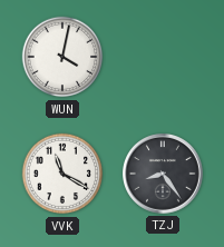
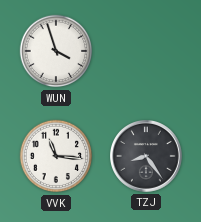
WUN: 4:02 -> 3:57
VVK: 11:20 -> 11:16
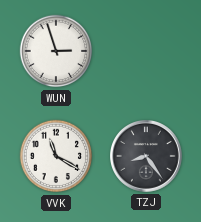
WUN: 3:57 -> 2:57
VVK: 11:16 -> 11:20
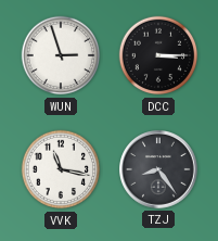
DCC: none -> 3:15
VVK: 11:20 -> 11:17
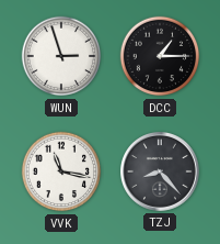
DCC: 3:15 -> 1:15
TZJ: 8:24 -> 8:23
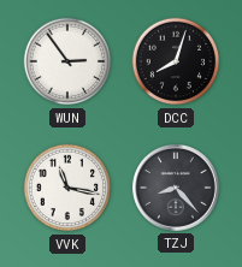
WUN: 2:57 -> 2:54
DCC: 1:15 -> 8:03
